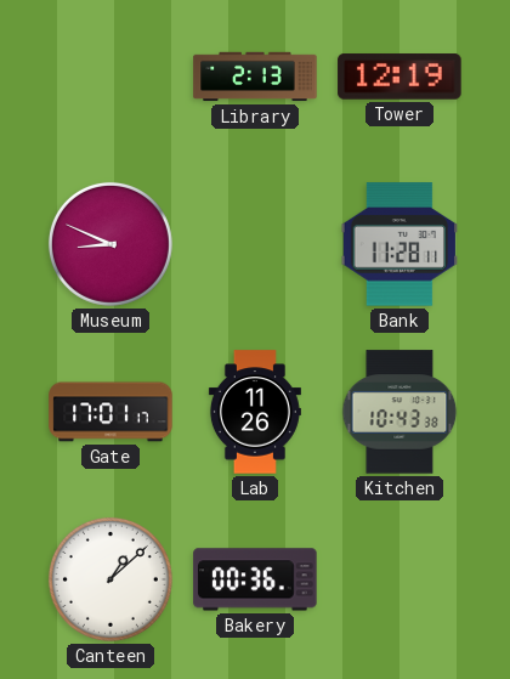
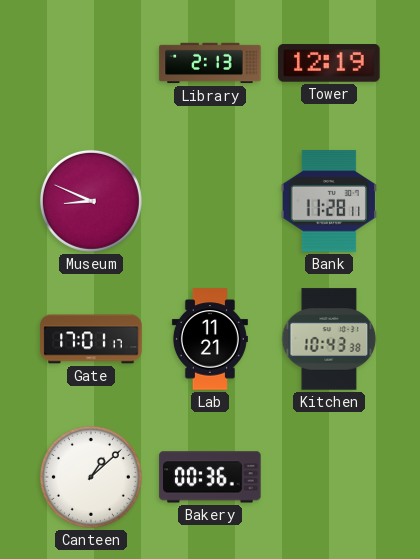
Lab: 11:26 -> 11:21
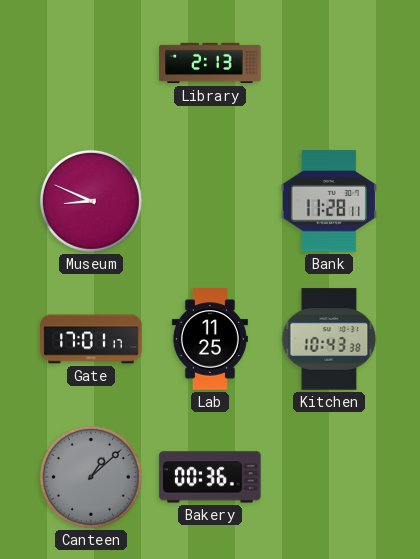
Tower: 12:19 -> none
Lab: 11:21 -> 11:25
Canteen dial: white -> grey
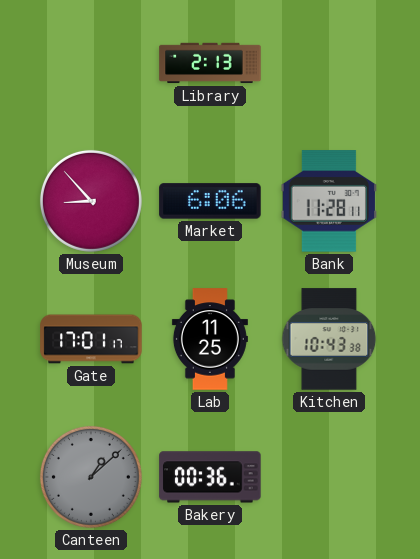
Museum: 8:49 -> 8:53
Market: none -> 6:06
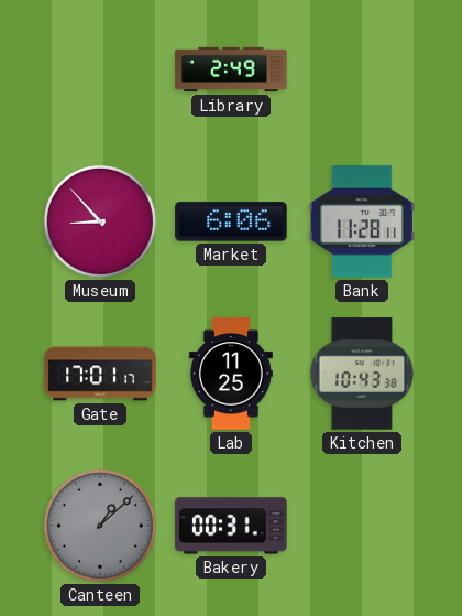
Library: 2:13 -> 2:49
Bakery: 00:36 -> 00:31
